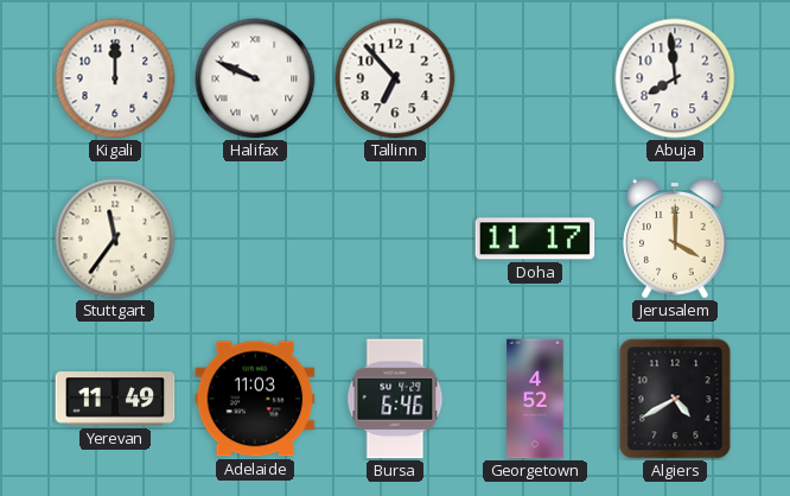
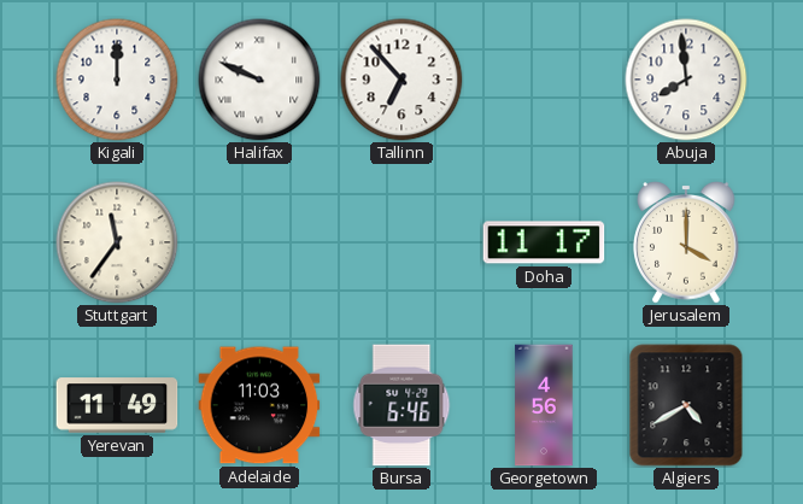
Georgetown: 4:52 -> 4:56
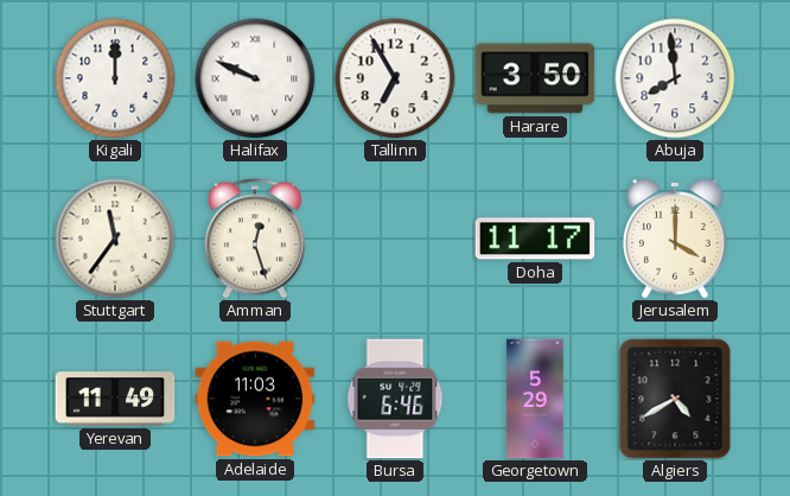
Tallinn: 6:53 -> 6:55
Harare: none -> 3:50
Amman: none -> 12:27
Georgetown: 4:56 -> 5:29
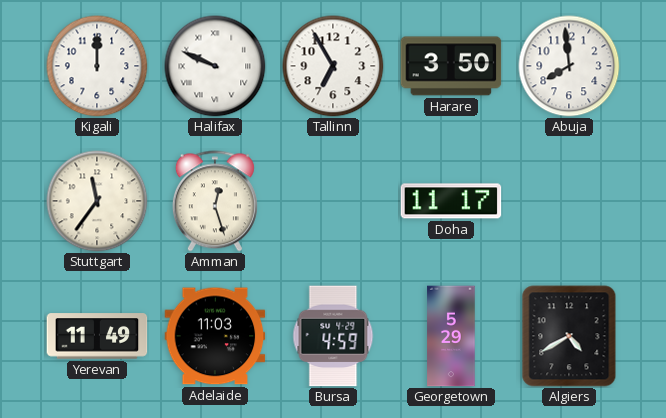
Jerusalem: 4:00 -> none
Bursa: 6:46 -> 4:59
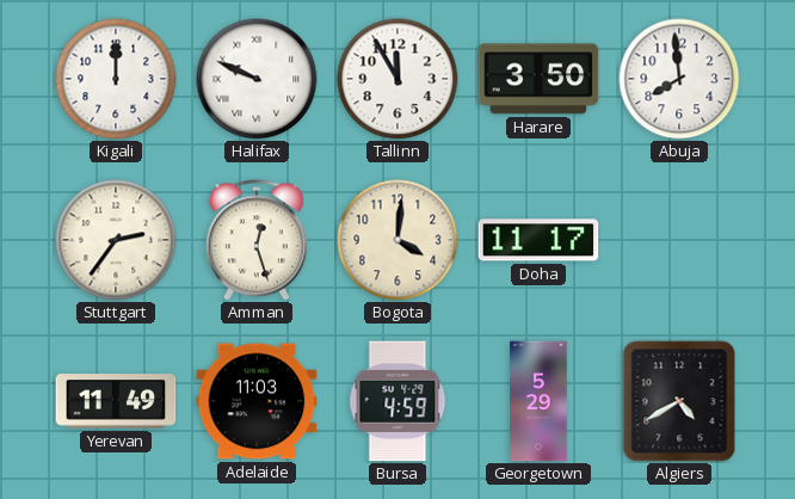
Tallinn: 6:55 -> 11:55
Stuttgart: 11:36 -> 2:36
Bogota: none -> 4:01
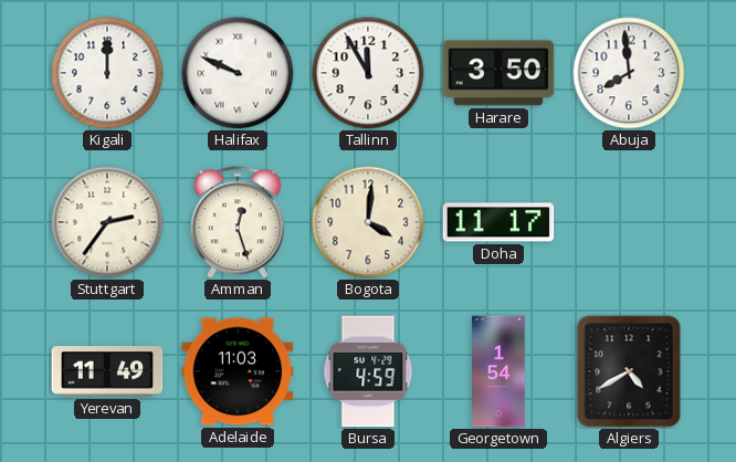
Georgetown: 5:29 -> 1:54
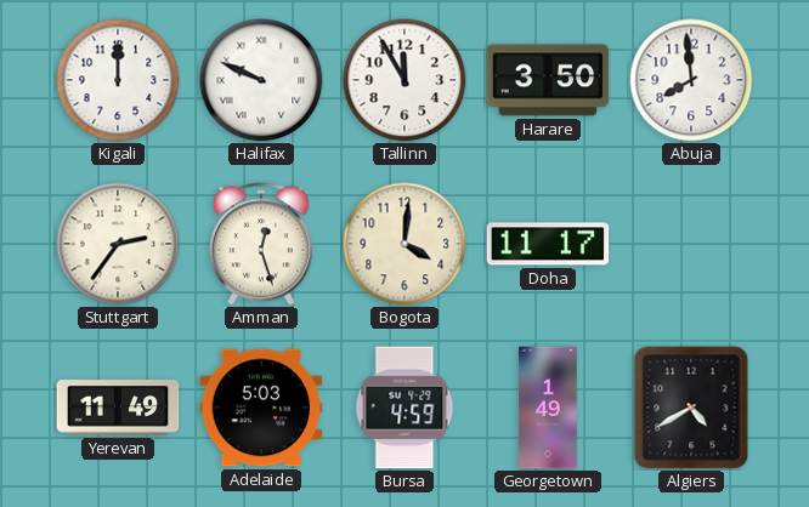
Adelaide: 11:03 -> 5:03
Georgetown: 1:54 -> 1:49
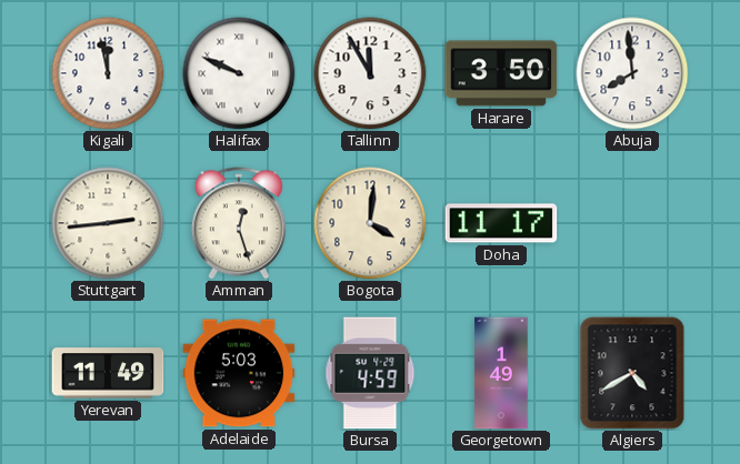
Kigali: 12:00 -> 11:58
Stuttgart: 2:36 -> 2:44
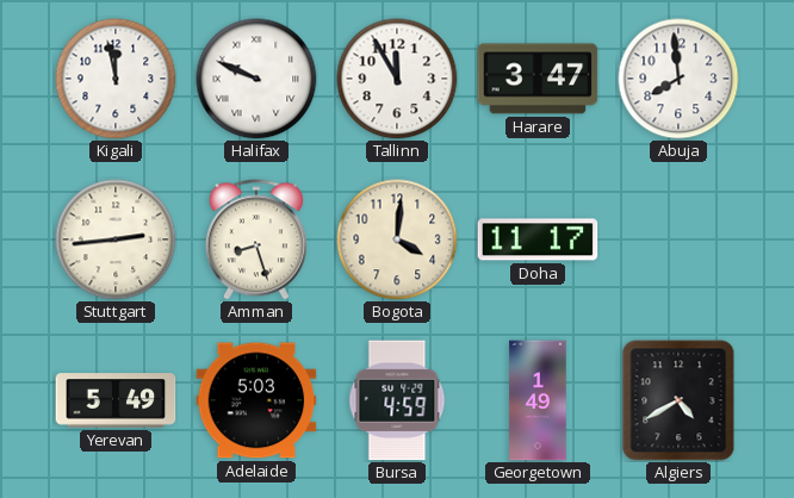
Harare: 3:50 -> 3:47
Amman: 12:27 -> 8:27
Yerevan: 11:49 -> 5:49
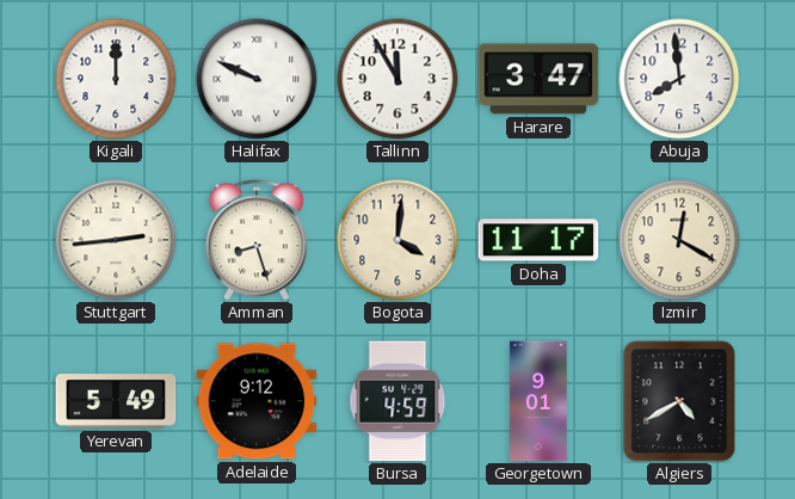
Kigali: 11:58 -> 12:00
Izmir: none -> 12:20
Adelaide: 5:03 -> 9:12
Georgetown: 1:49 -> 9:01
